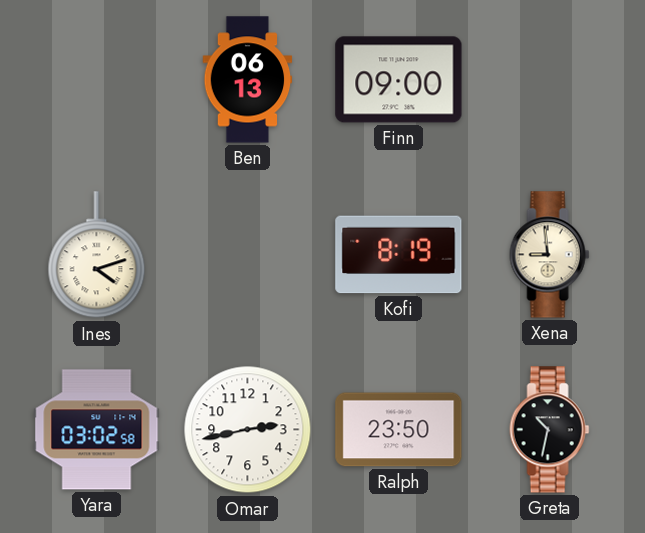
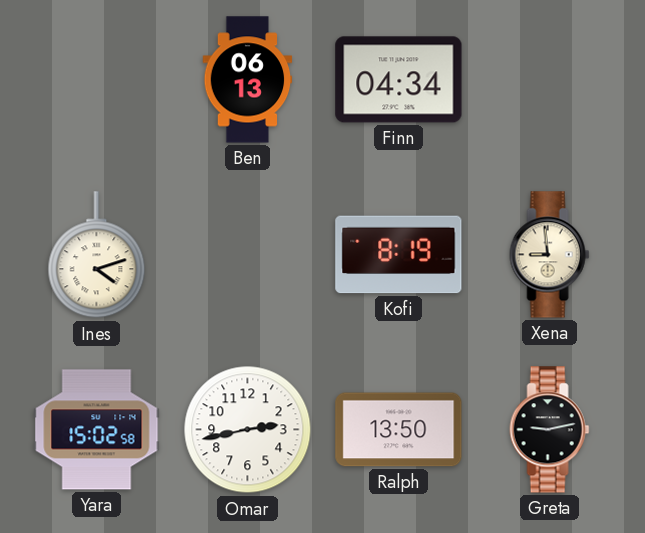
Finn: 09:00 -> 04:34
Yara: 03:02 -> 15:02
Ralph: 23:50 -> 13:50
Greta: 10:32 -> 9:13
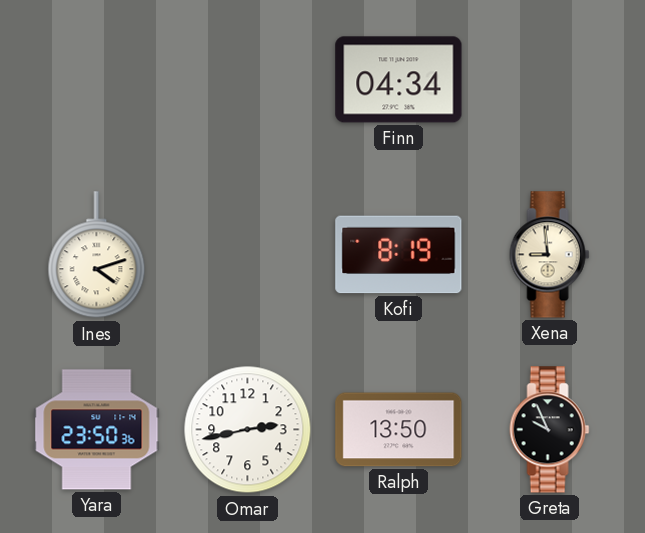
Ben: 06:13 -> none
Yara: 15:02 -> 23:50
Greta: 9:13 -> 9:56
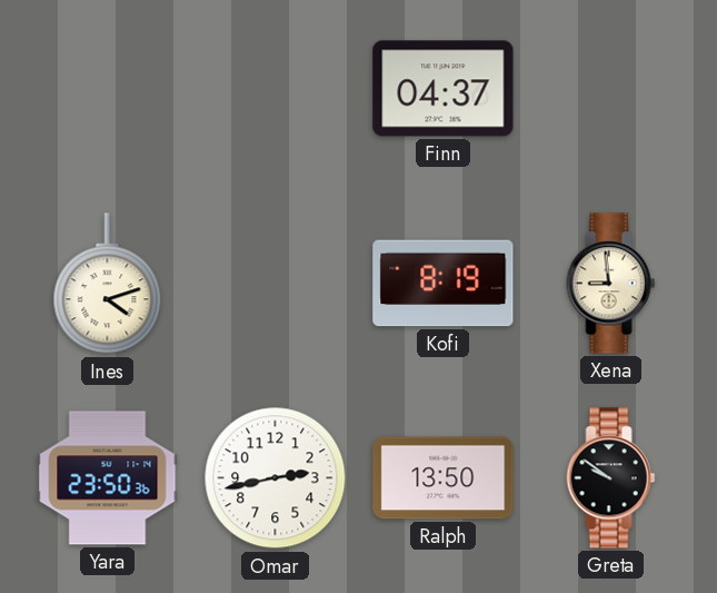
Finn: 04:34 -> 04:37
Greta: 9:56 -> 9:51
